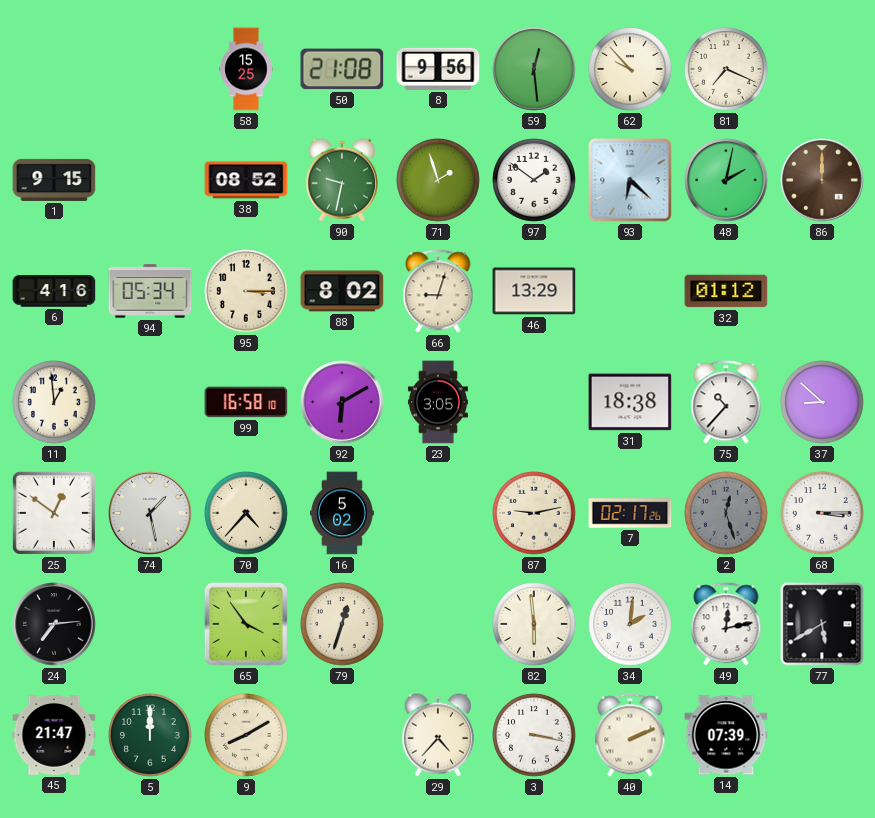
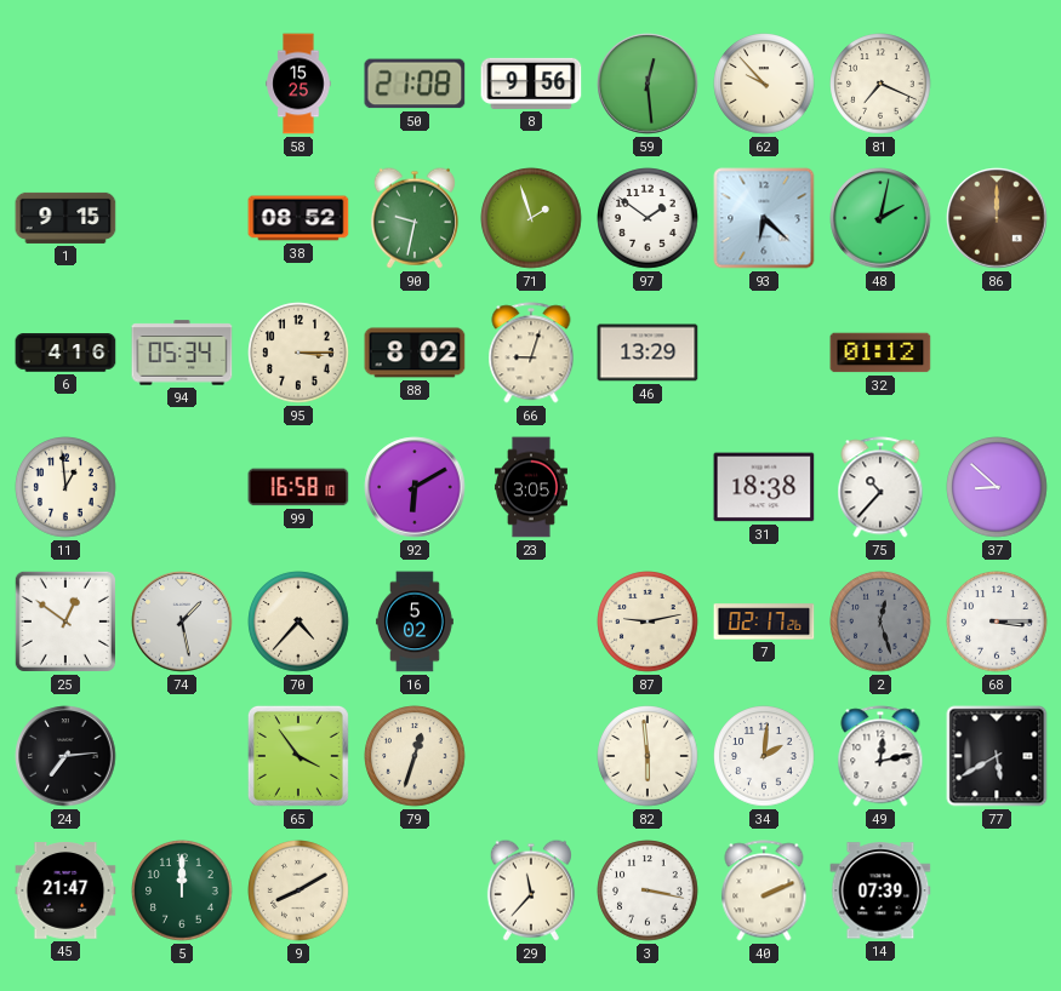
29: 4:37 -> 11:37
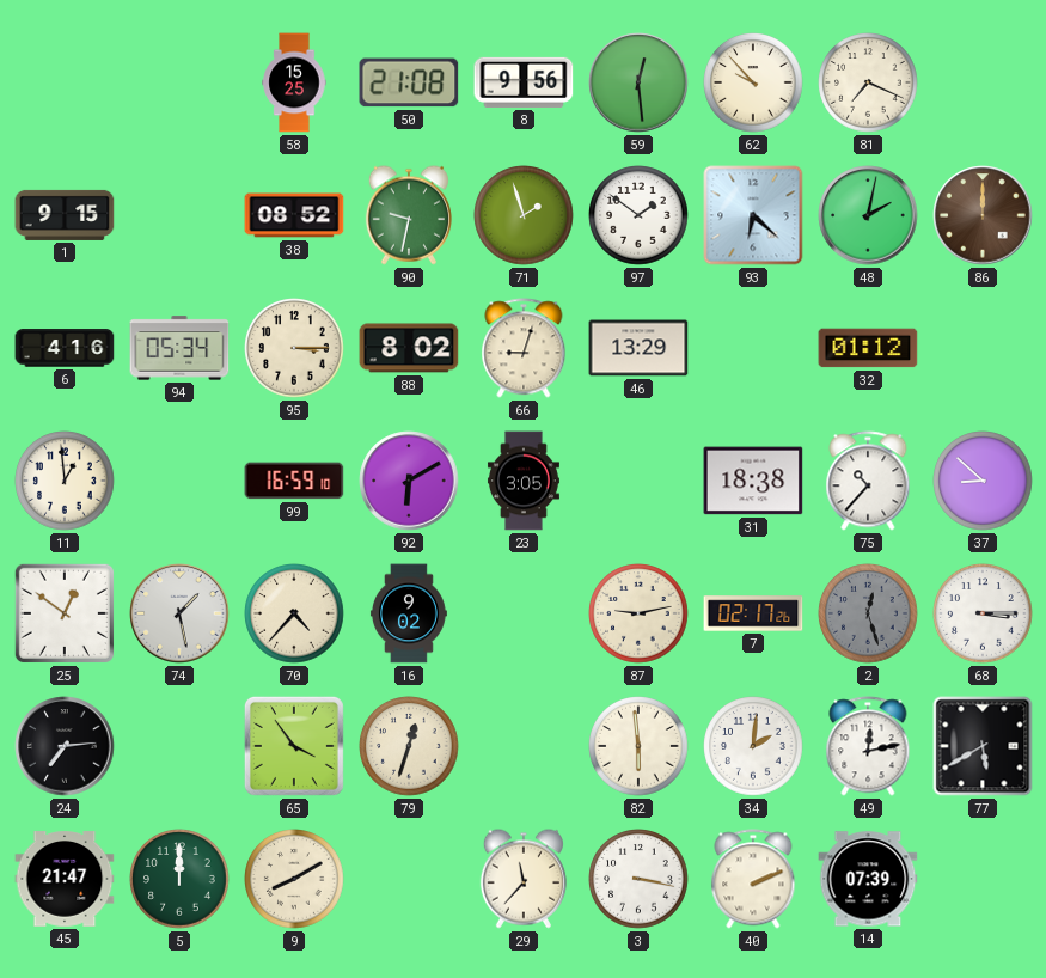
99: 16:58 -> 16:59
16: 5:02 -> 9:02
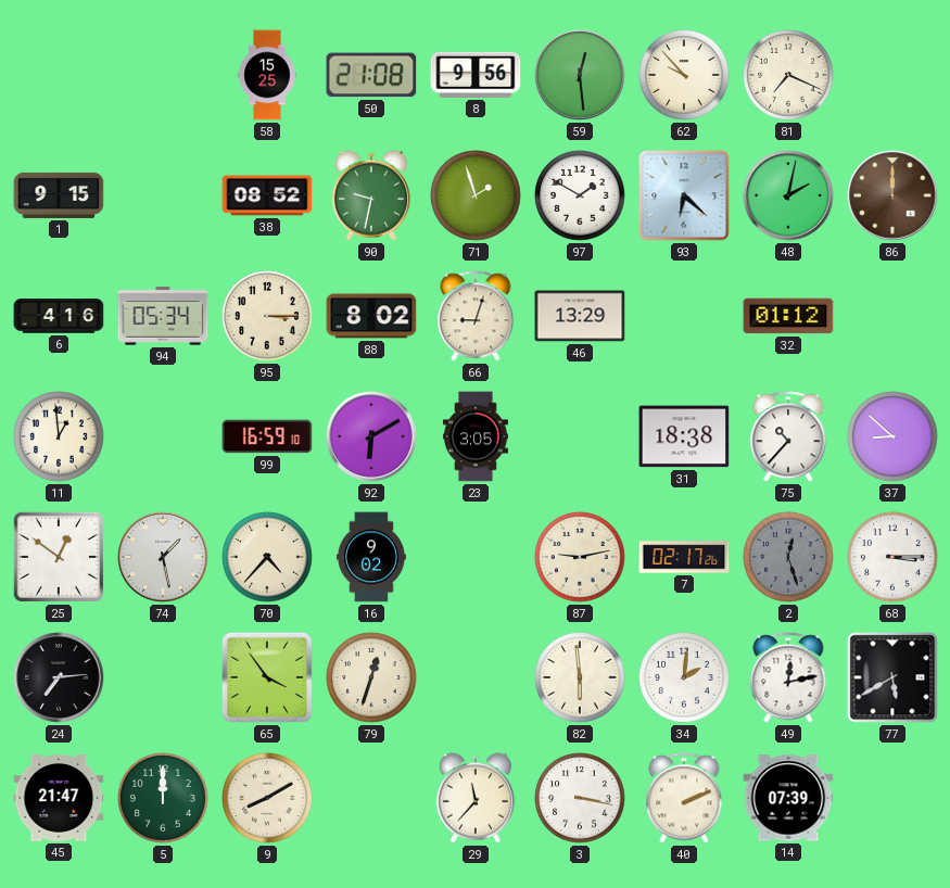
97: 1:51 -> 1:50
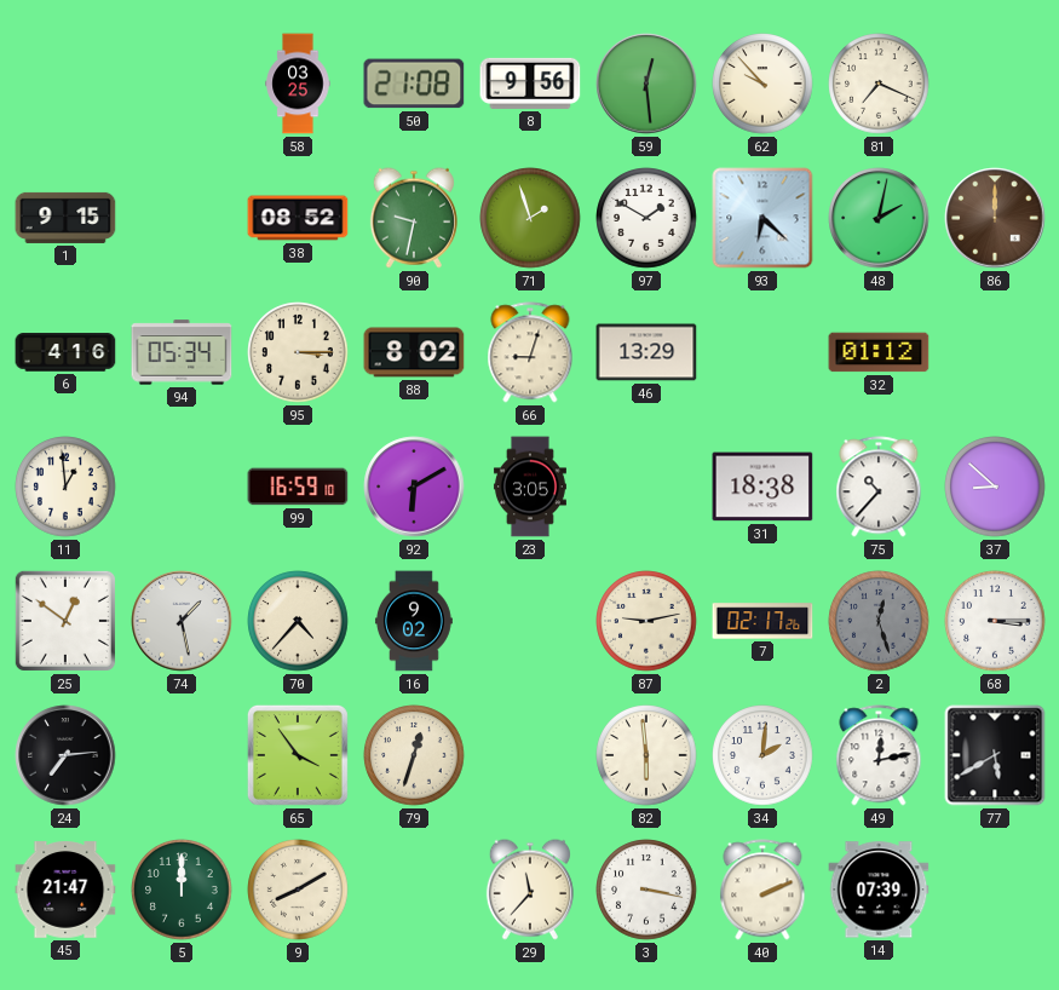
58: 15:25 -> 03:25
